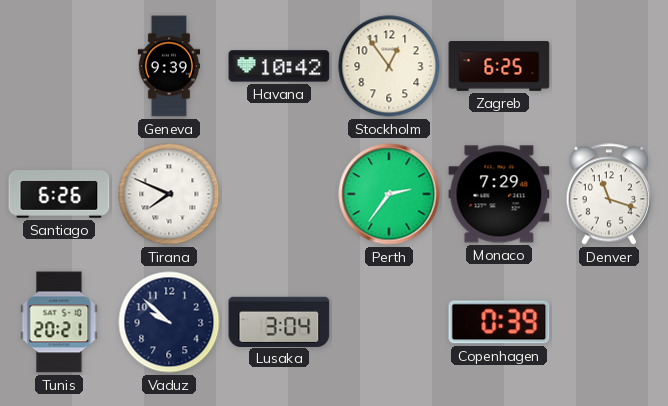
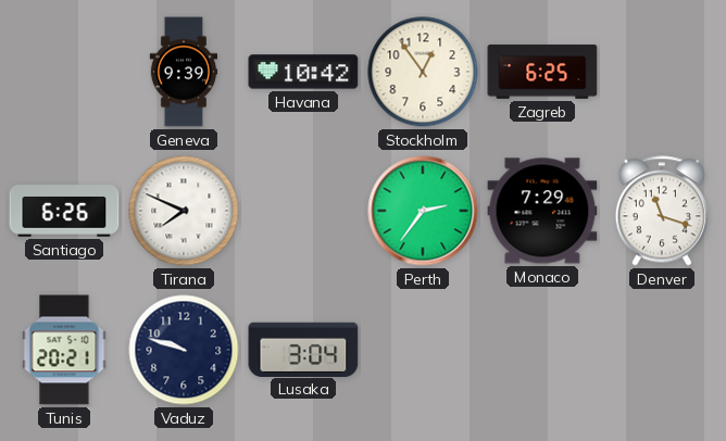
Vaduz: 9:52 -> 9:48
Copenhagen: 0:39 -> none
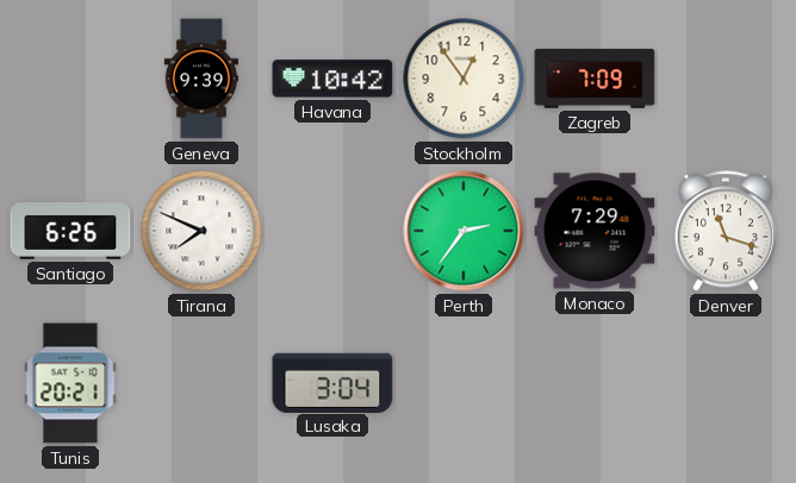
Zagreb: 6:25 -> 7:09
Vaduz: 9:48 -> none
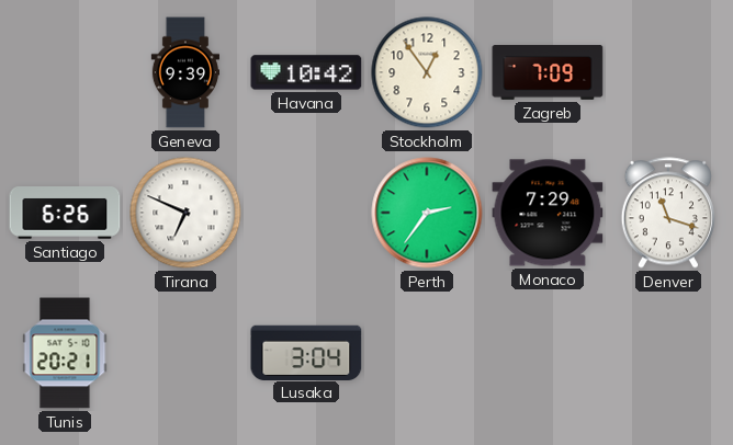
Tirana: 7:49 -> 6:49
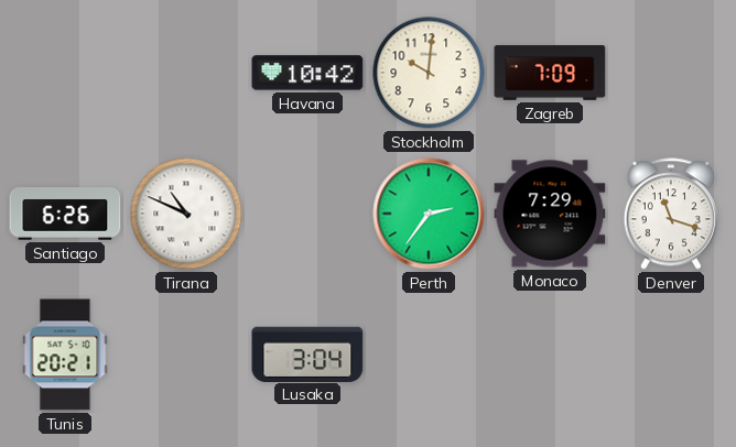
Geneva: 9:39 -> none
Stockholm: 12:54 -> 10:01
Tirana: 6:49 -> 10:49
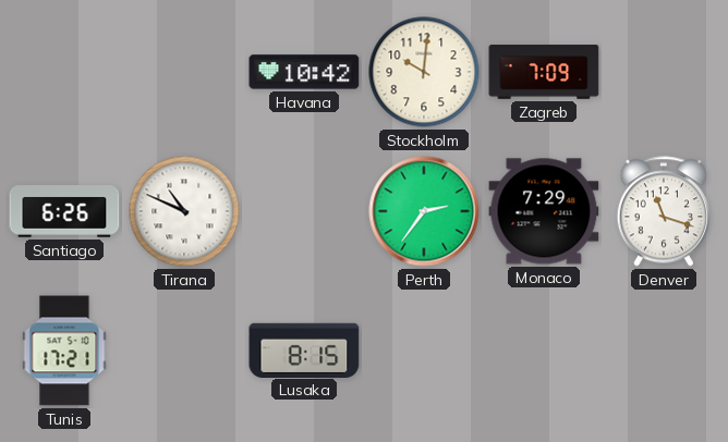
Tunis: 20:21 -> 17:21
Lusaka: 3:04 -> 8:15
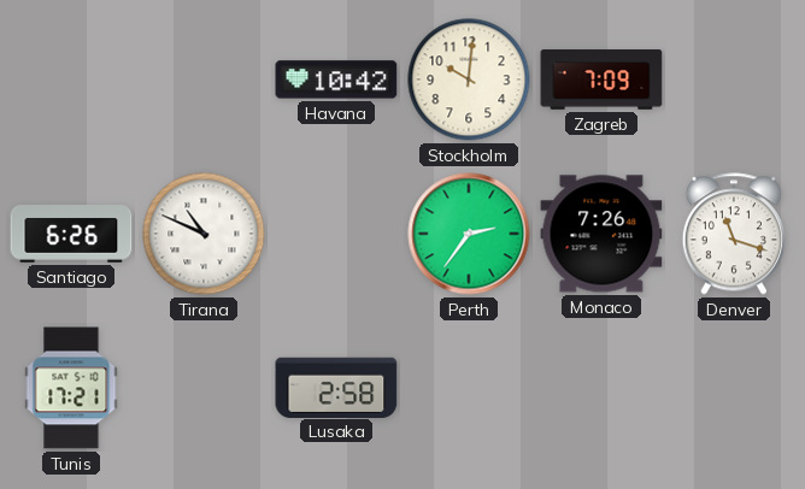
Monaco: 7:29 -> 7:26
Lusaka: 8:15 -> 2:58
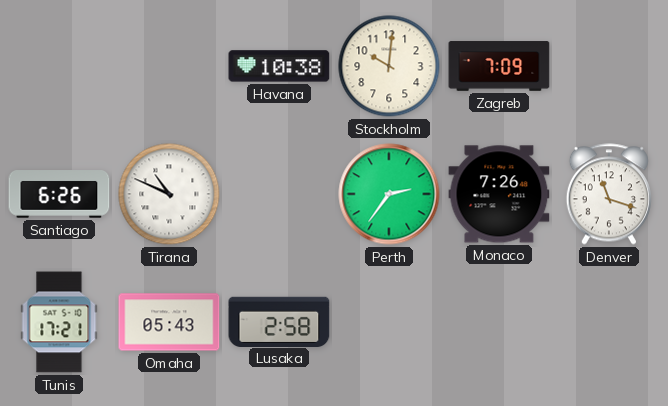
Havana: 10:42 -> 10:38
Omaha: none -> 05:43
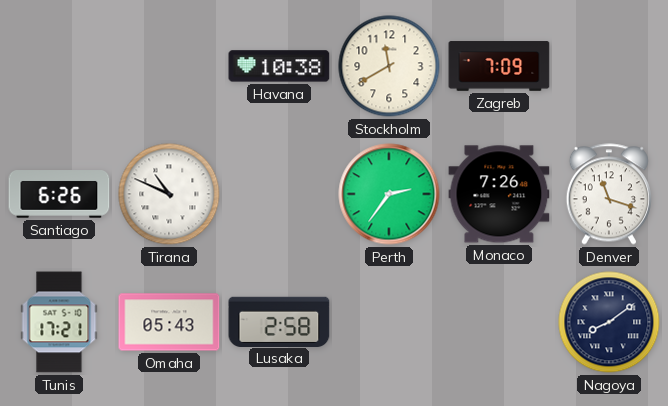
Stockholm: 10:01 -> 11:40
Nagoya: none -> 8:09
